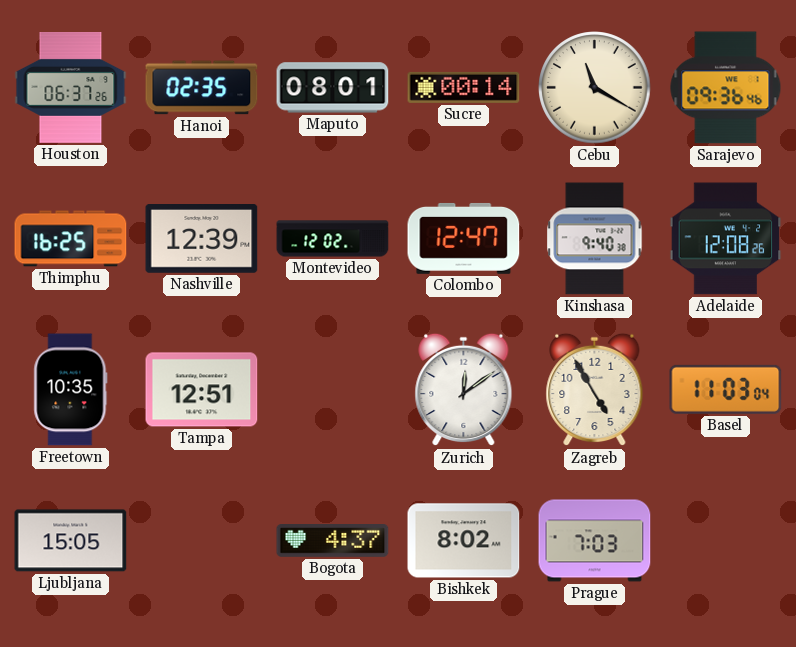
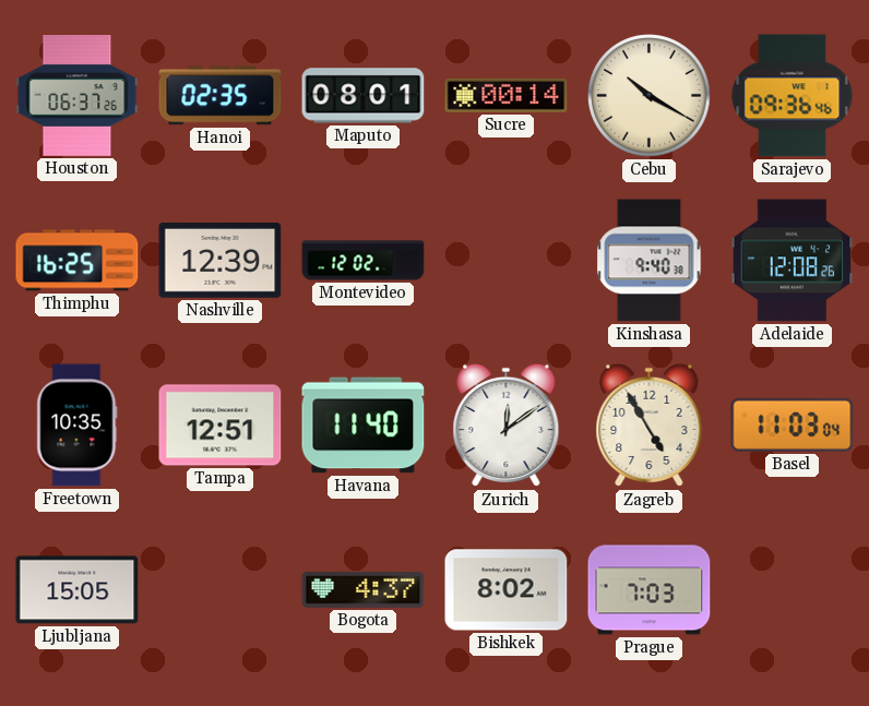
Cebu: 11:20 -> 10:20
Colombo: 12:47 -> none
Havana: none -> 11:40
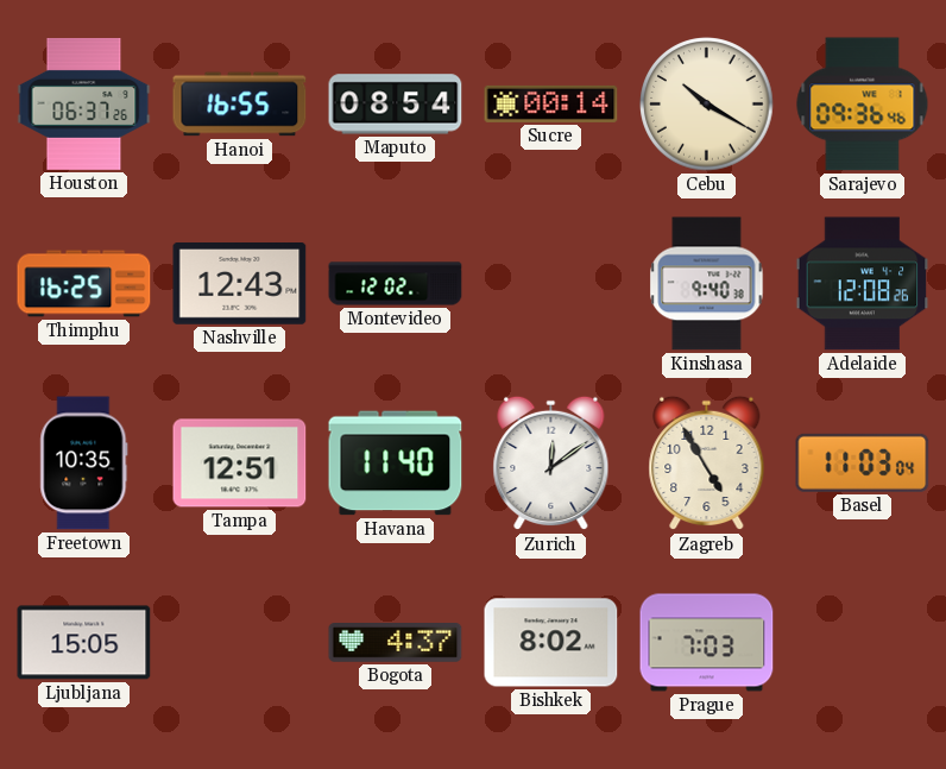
Hanoi: 02:35 -> 16:55
Maputo: 08:01 -> 08:54
Nashville: 12:39 -> 12:43
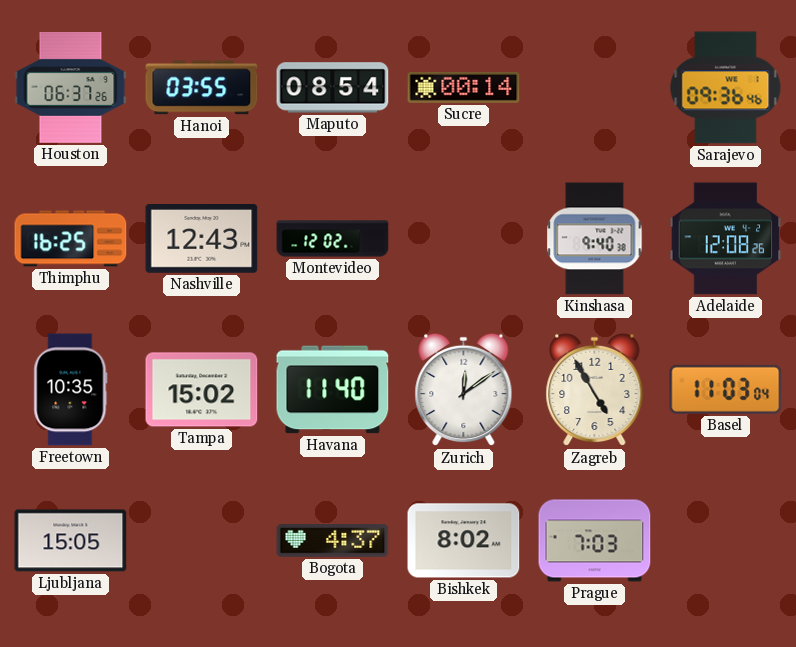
Hanoi: 16:55 -> 03:55
Cebu: 10:20 -> none
Tampa: 12:51 -> 15:02
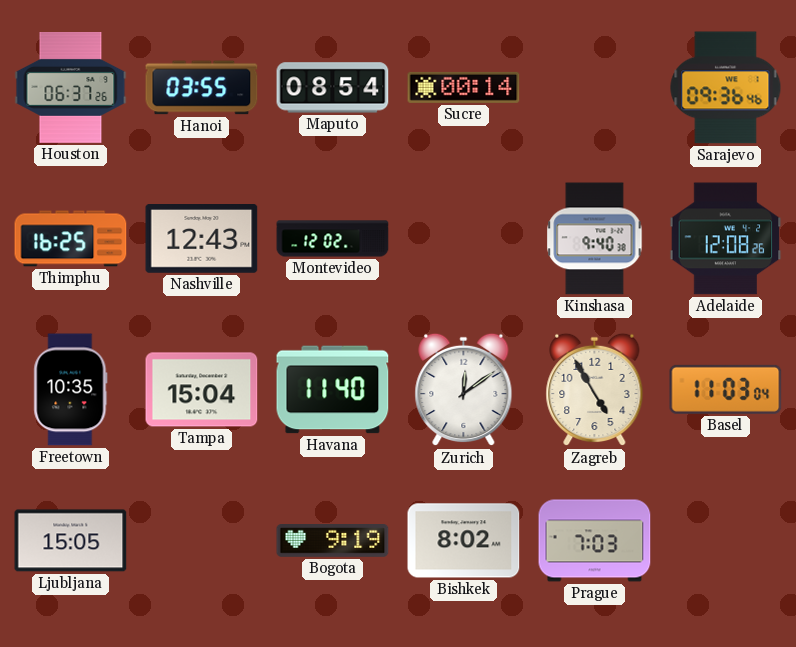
Tampa: 15:02 -> 15:04
Bogota: 4:37 -> 9:19
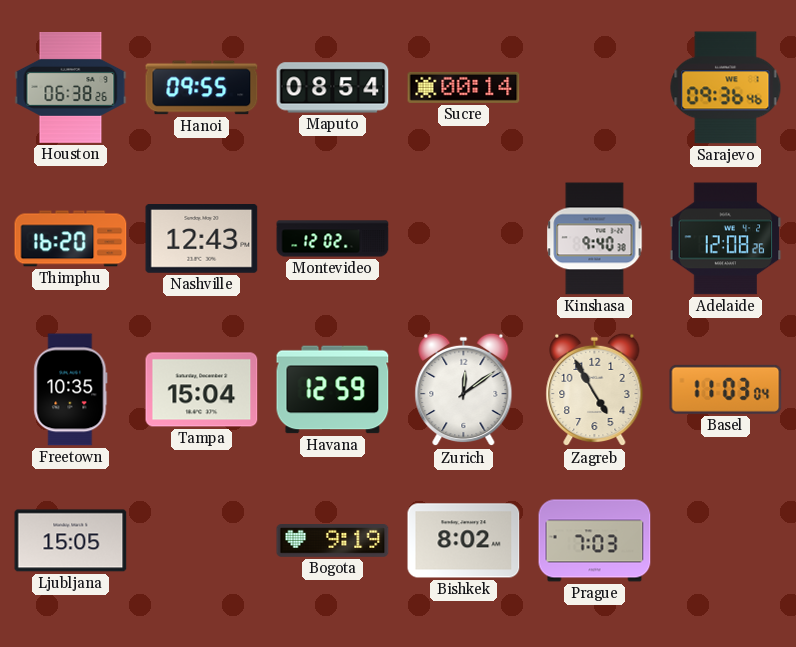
Houston: 06:37 -> 06:38
Hanoi: 03:55 -> 09:55
Thimphu: 16:25 -> 16:20
Havana: 11:40 -> 12:59
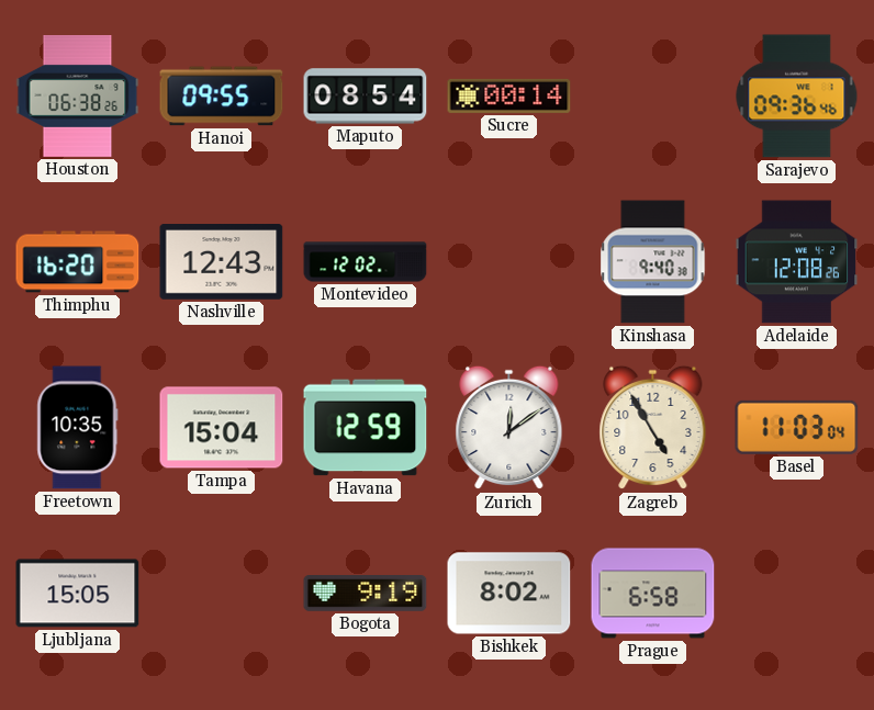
Prague: 7:03 -> 6:58
